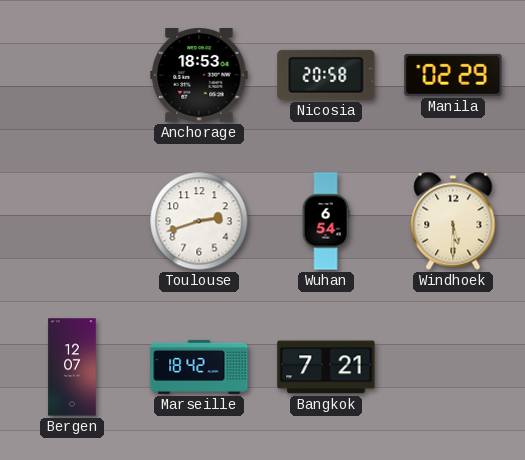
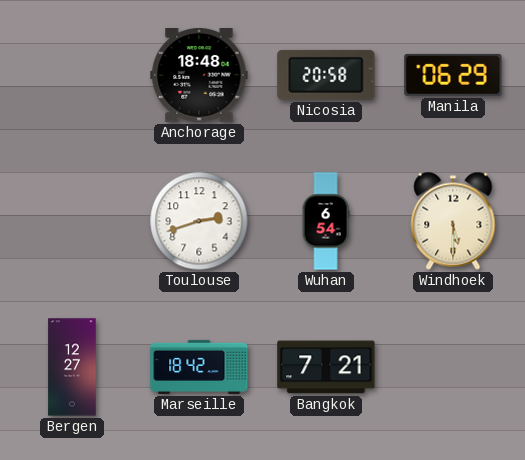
Anchorage: 18:53 -> 18:48
Manila: 02:29 -> 06:29
Bergen: 12:07 -> 12:27
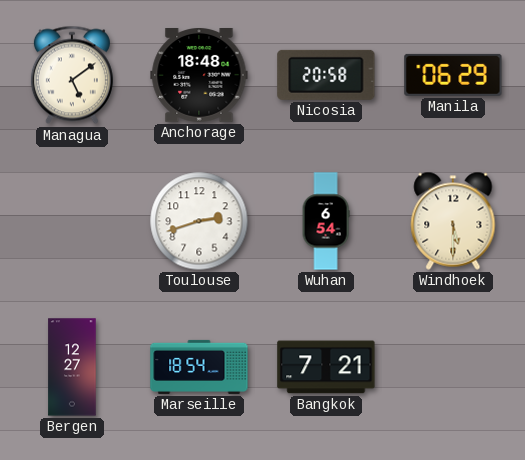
Managua: none -> 5:09
Marseille: 18:42 -> 18:54
